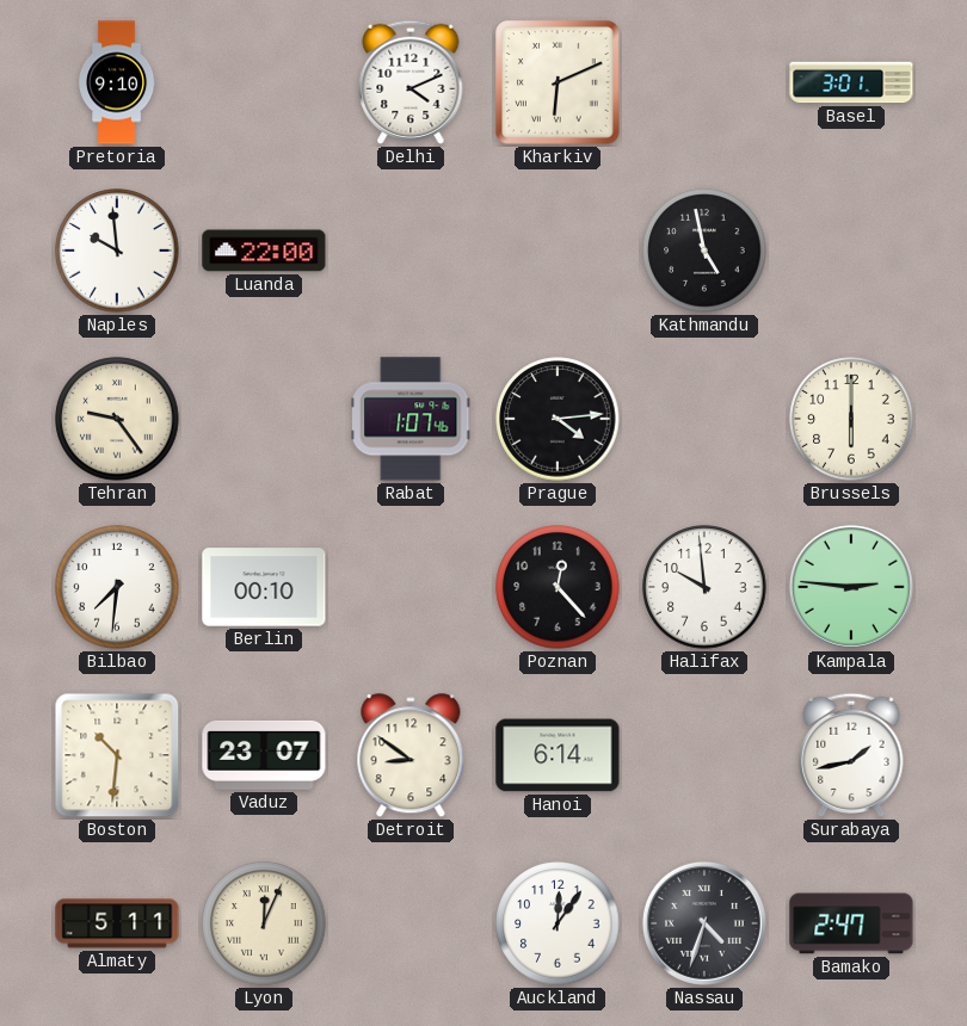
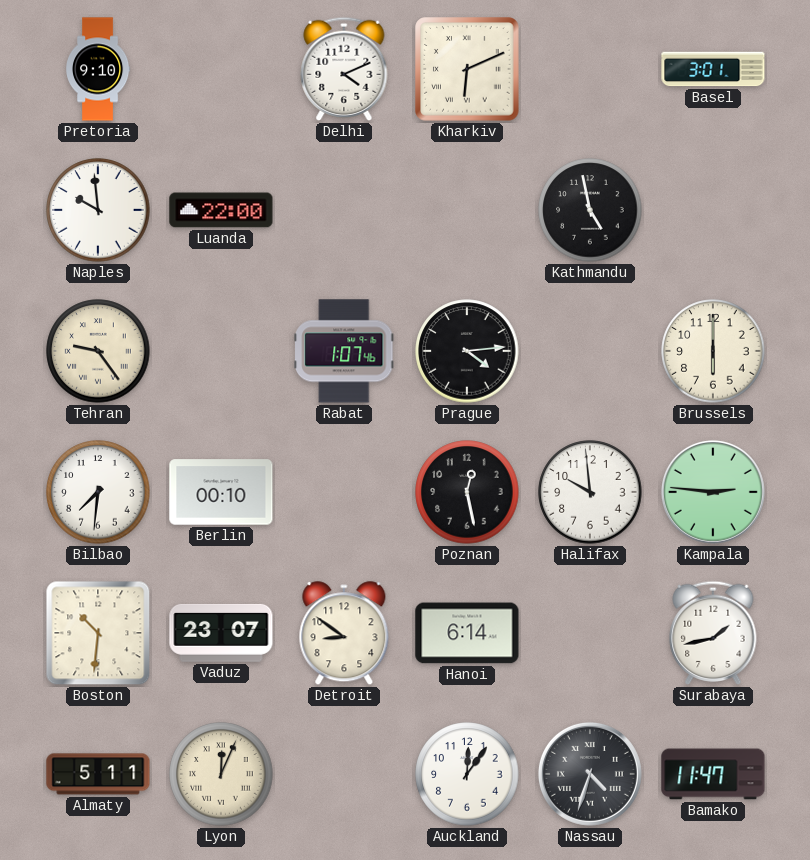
Poznan: 12:23 -> 12:28
Bamako: 2:47 -> 11:47
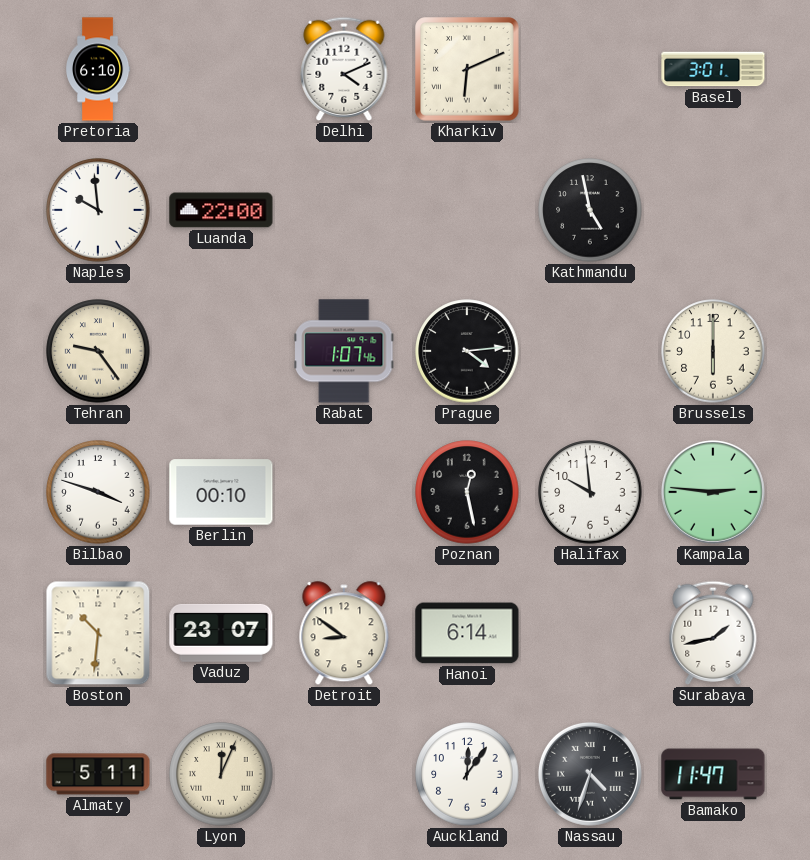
Pretoria: 9:10 -> 6:10
Bilbao: 7:31 -> 3:48
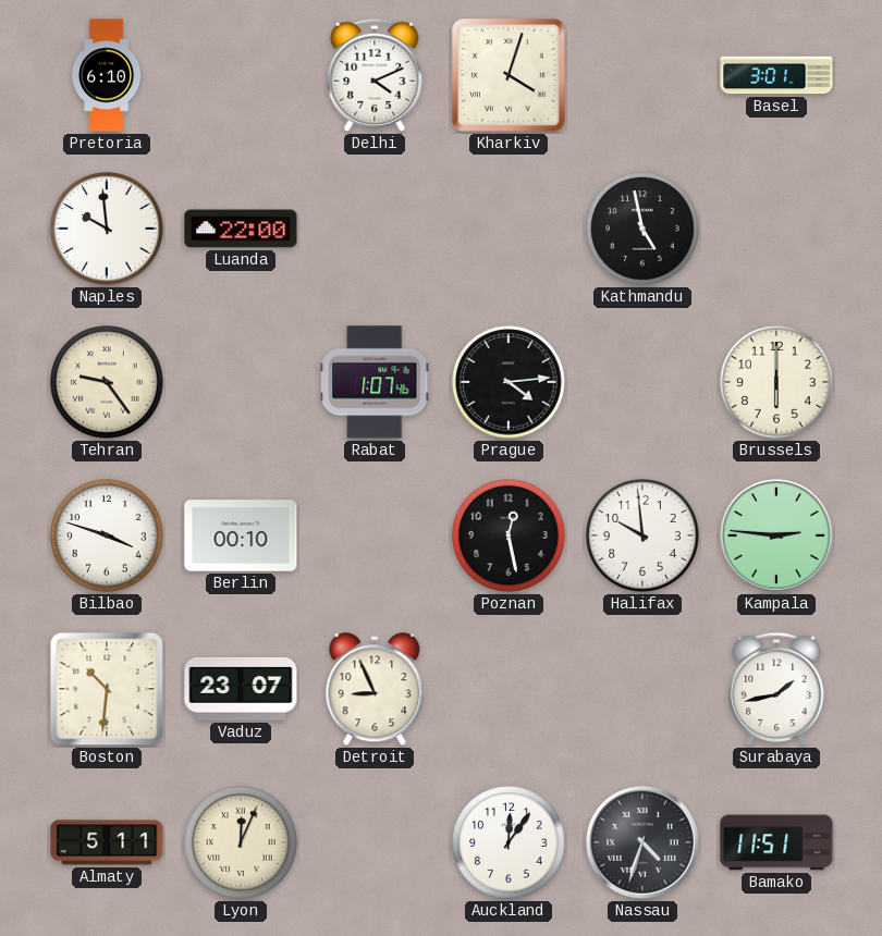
Kharkiv: 6:11 -> 4:03
Detroit: 8:51 -> 8:56
Hanoi: 6:14 -> none
Bamako: 11:47 -> 11:51
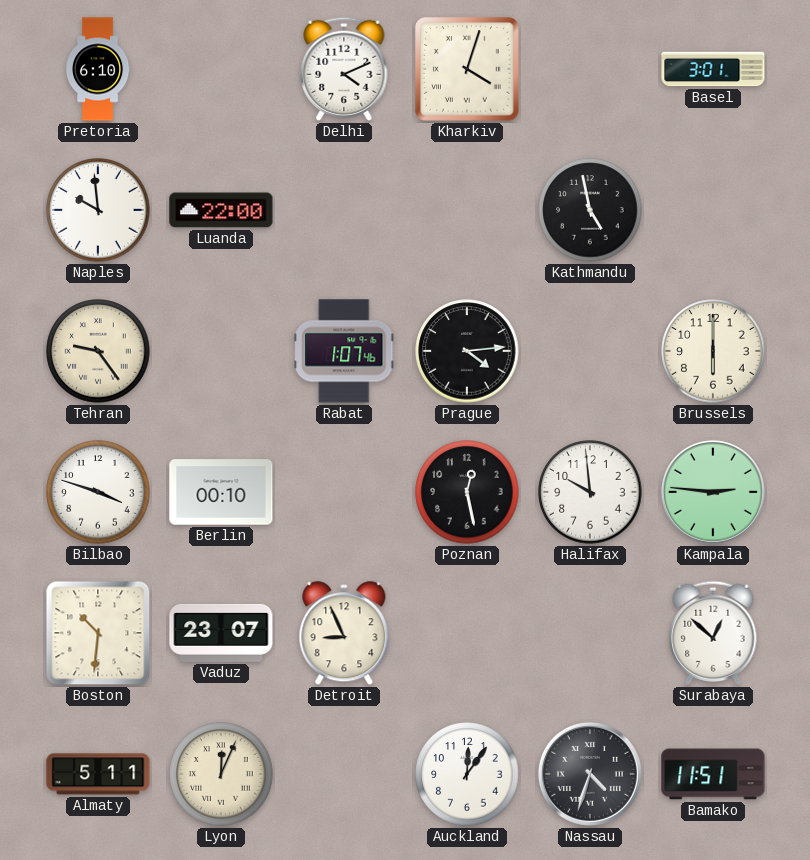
Surabaya: 1:43 -> 12:52
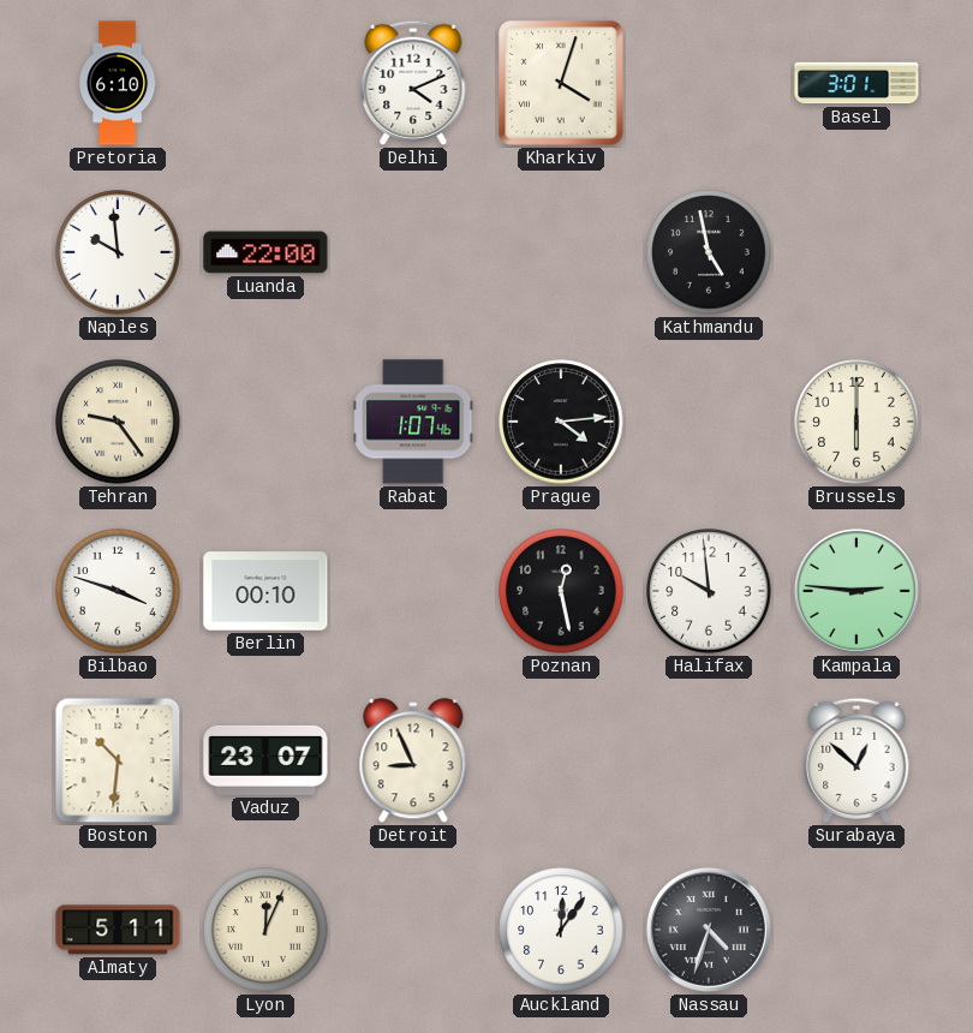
Bamako: 11:51 -> none
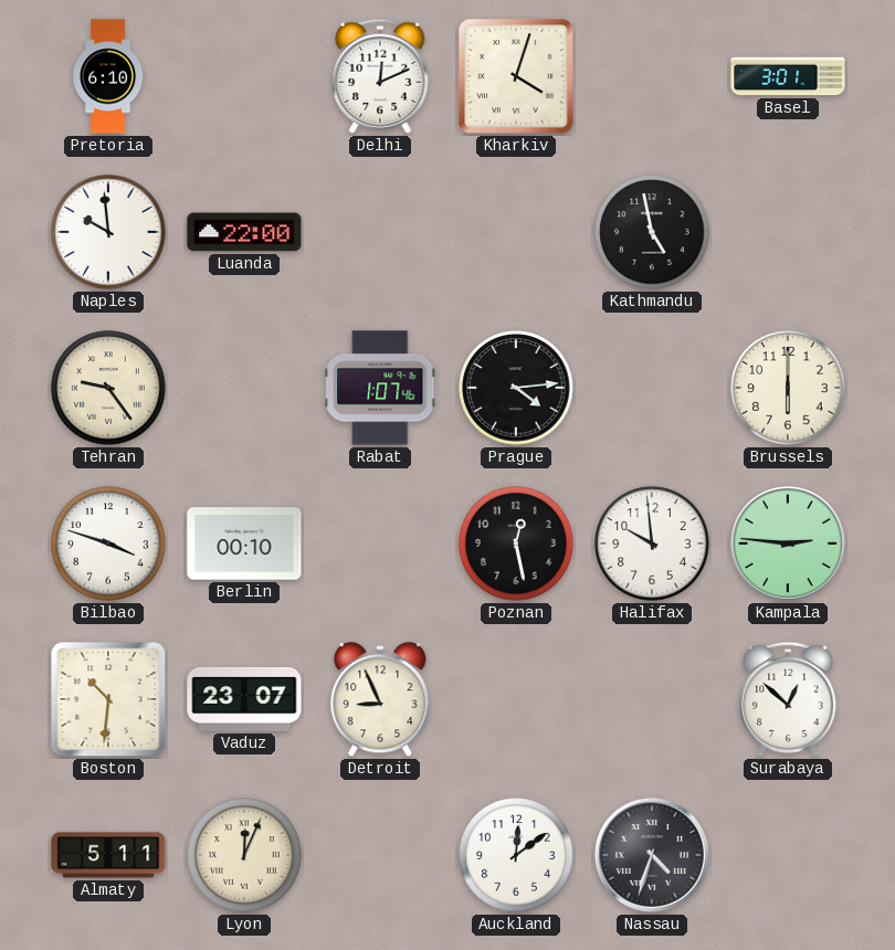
Delhi: 4:11 -> 12:11
Auckland: 12:06 -> 12:09
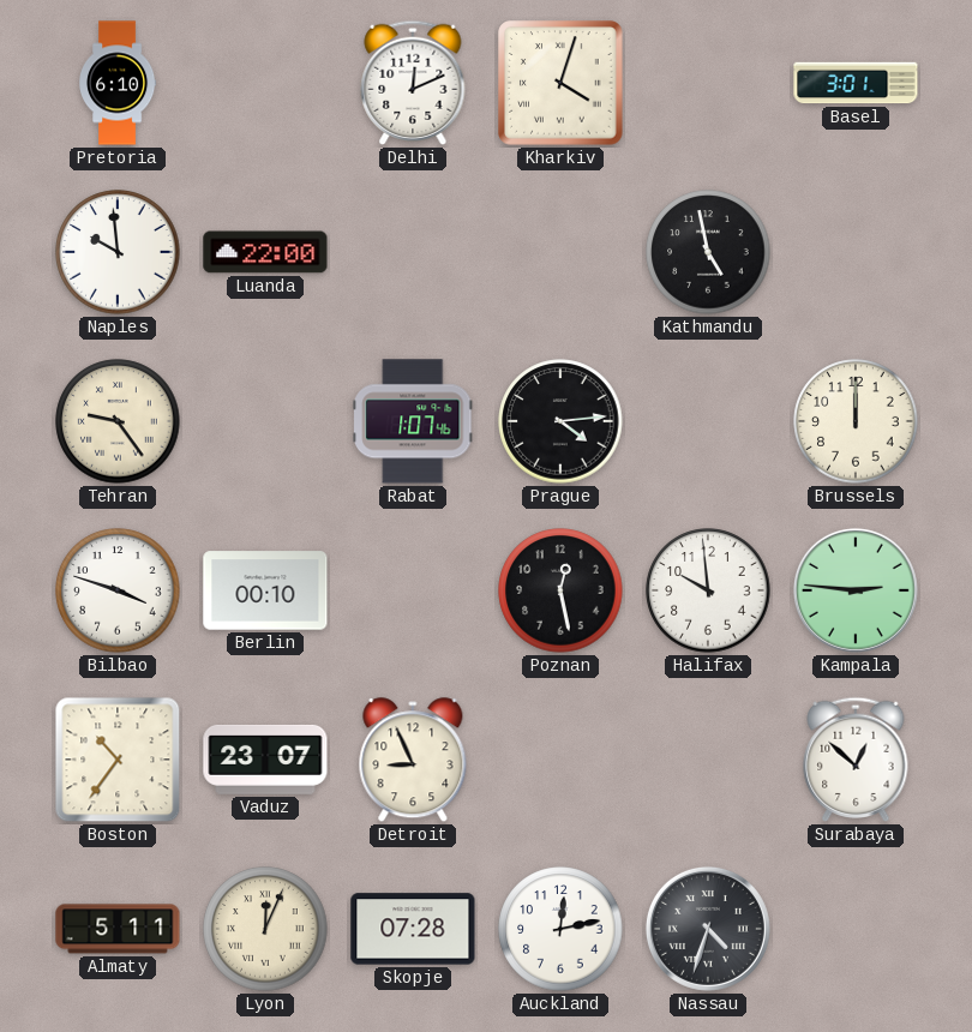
Brussels: 6:00 -> 12:00
Boston: 10:31 -> 10:36
Skopje: none -> 07:28
Auckland: 12:09 -> 12:13
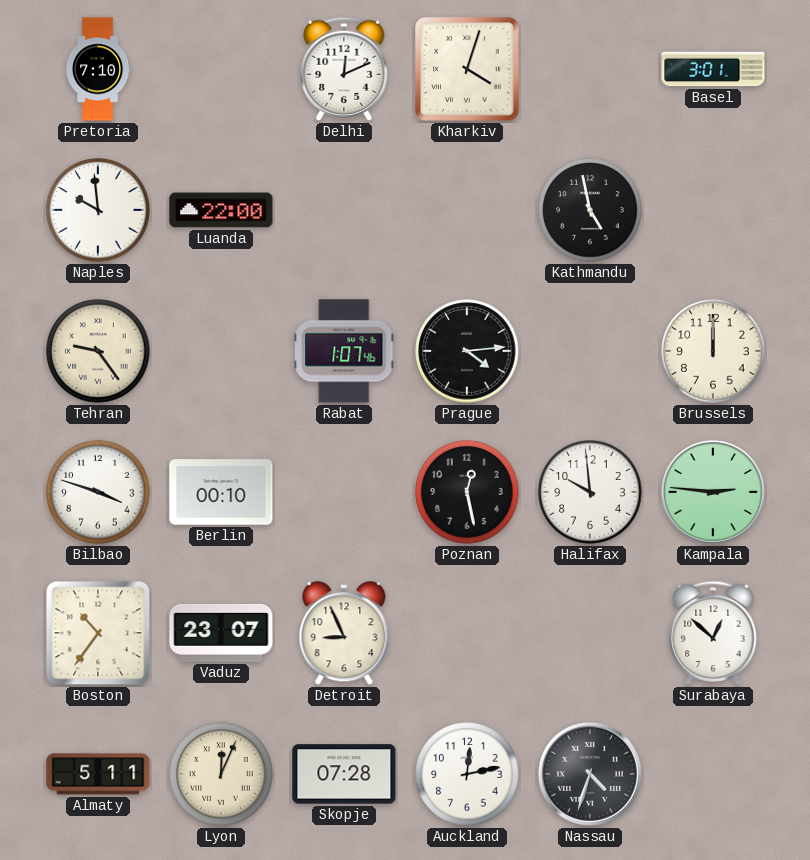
Pretoria: 6:10 -> 7:10
